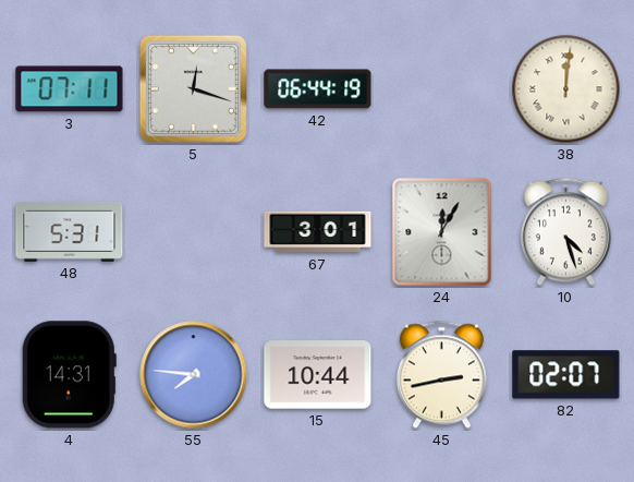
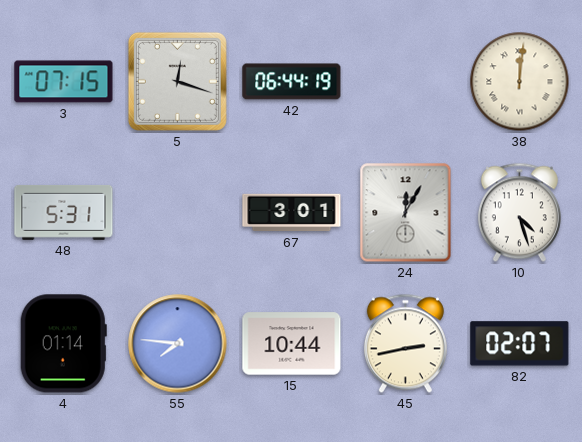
3: 07:11 -> 07:15
4: 14:31 -> 01:14
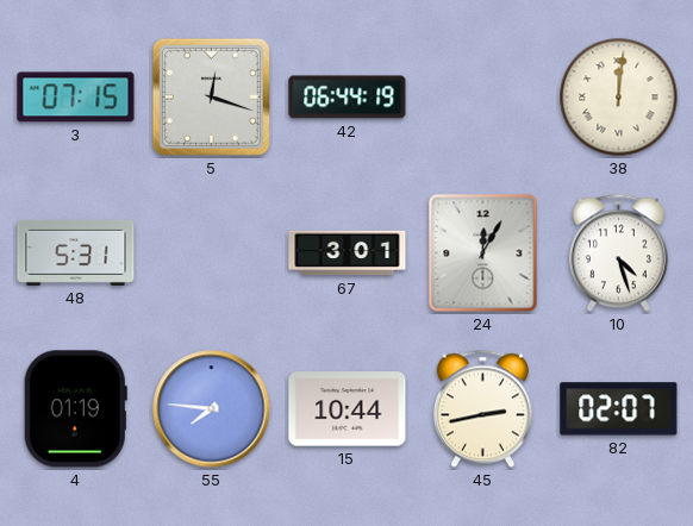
4: 01:14 -> 01:19
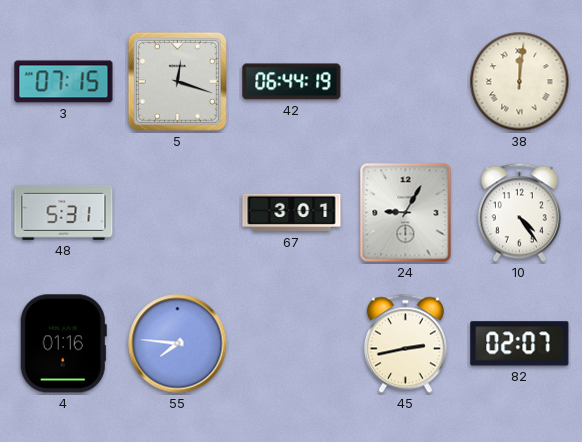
24: 12:05 -> 9:05
10: 4:27 -> 4:24
4: 01:19 -> 01:16
15: 10:44 -> none
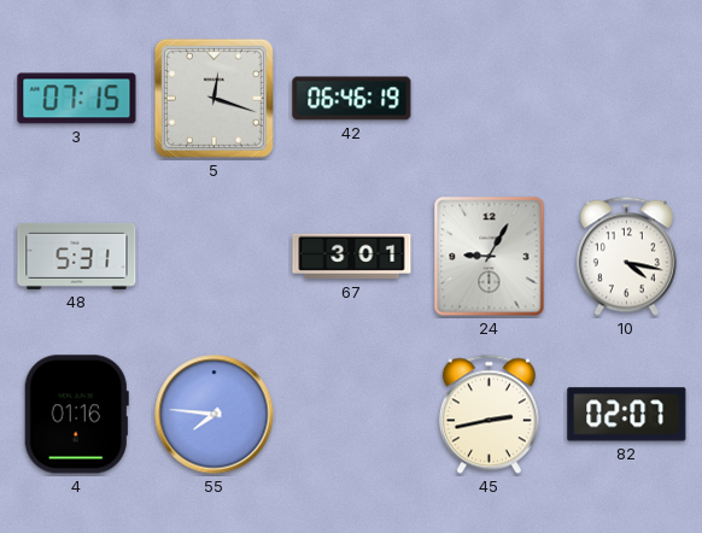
42: 06:44 -> 06:46
38: 12:01 -> none
10: 4:24 -> 4:17
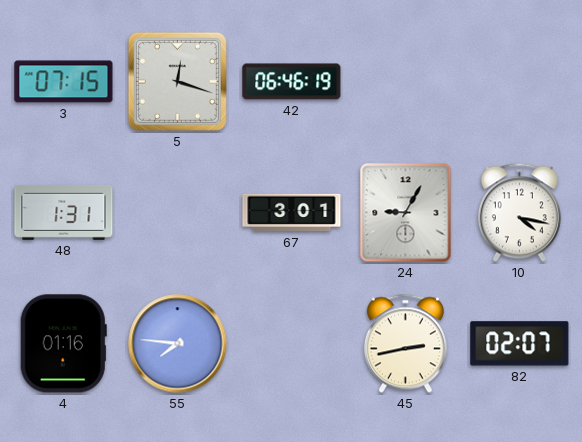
48: 5:31 -> 1:31
